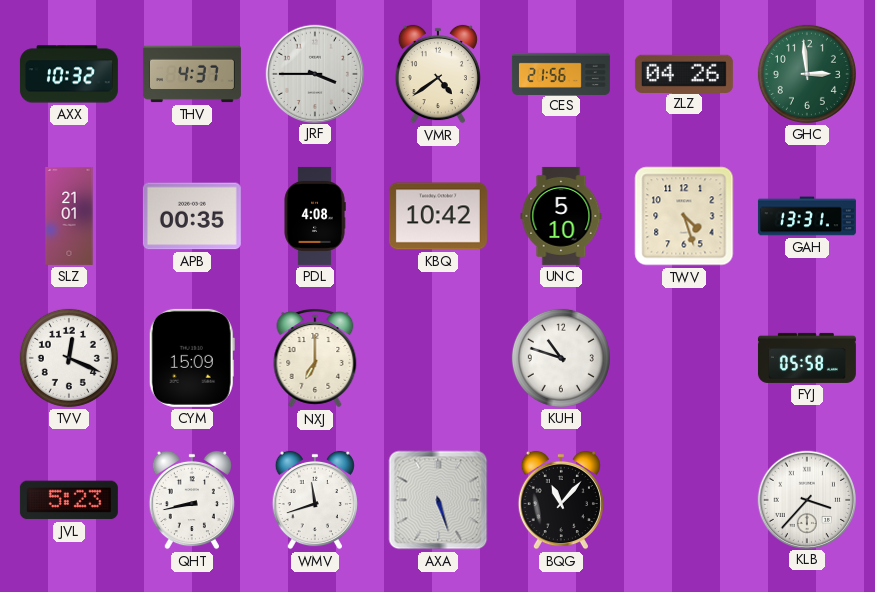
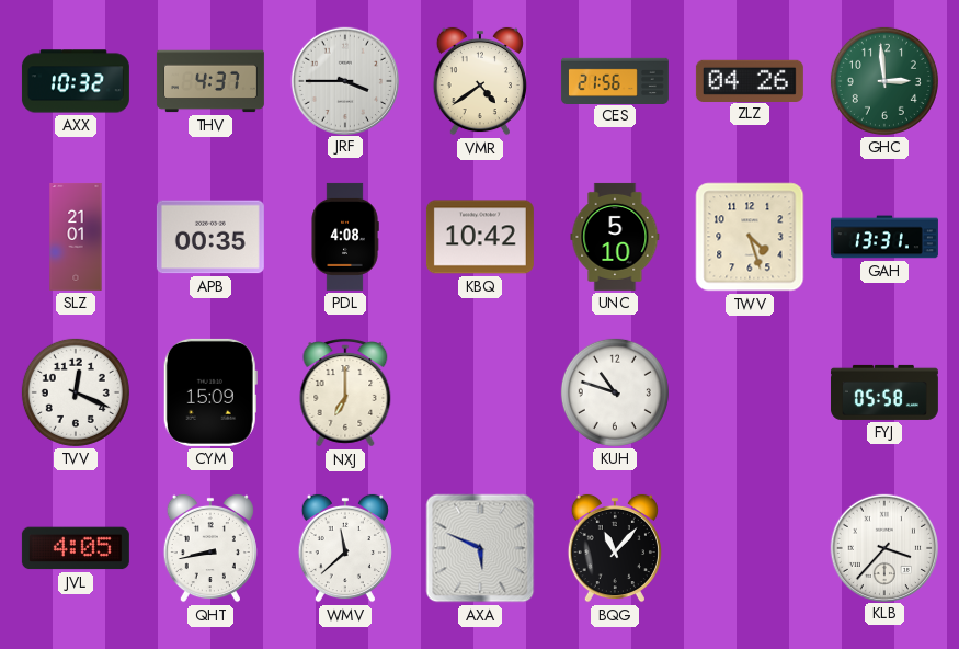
JVL: 5:23 -> 4:05
WMV: 11:42 -> 11:38
AXA: 5:27 -> 5:49
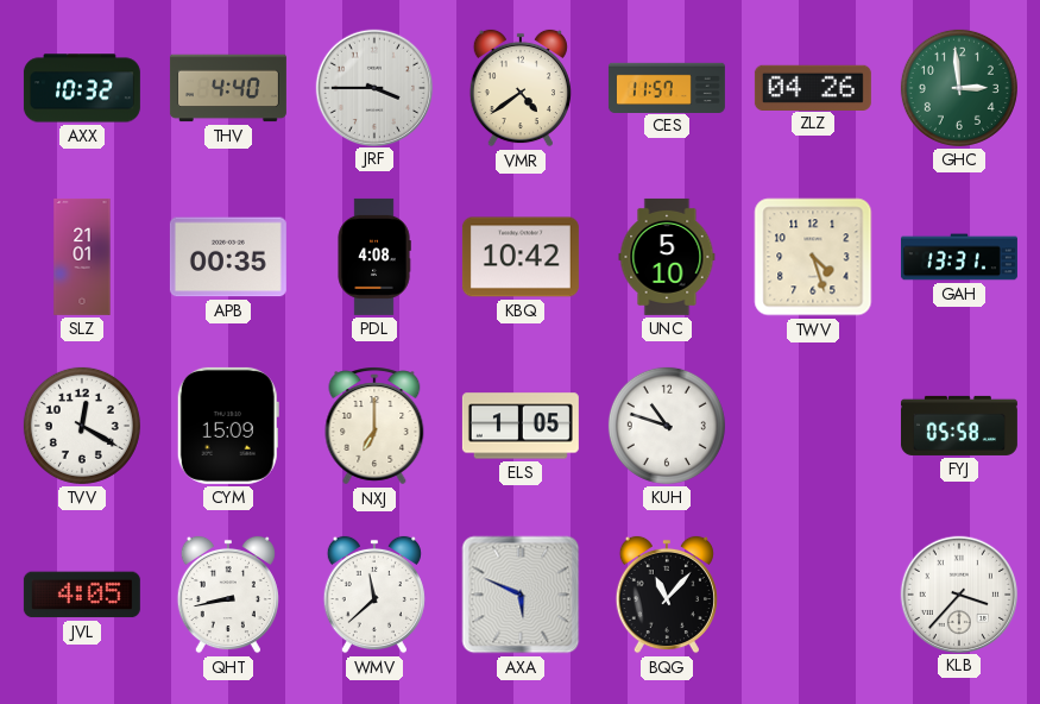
THV: 4:37 -> 4:40
CES: 21:56 -> 11:57
TVV: 12:19 -> 12:20
ELS: none -> 1:05
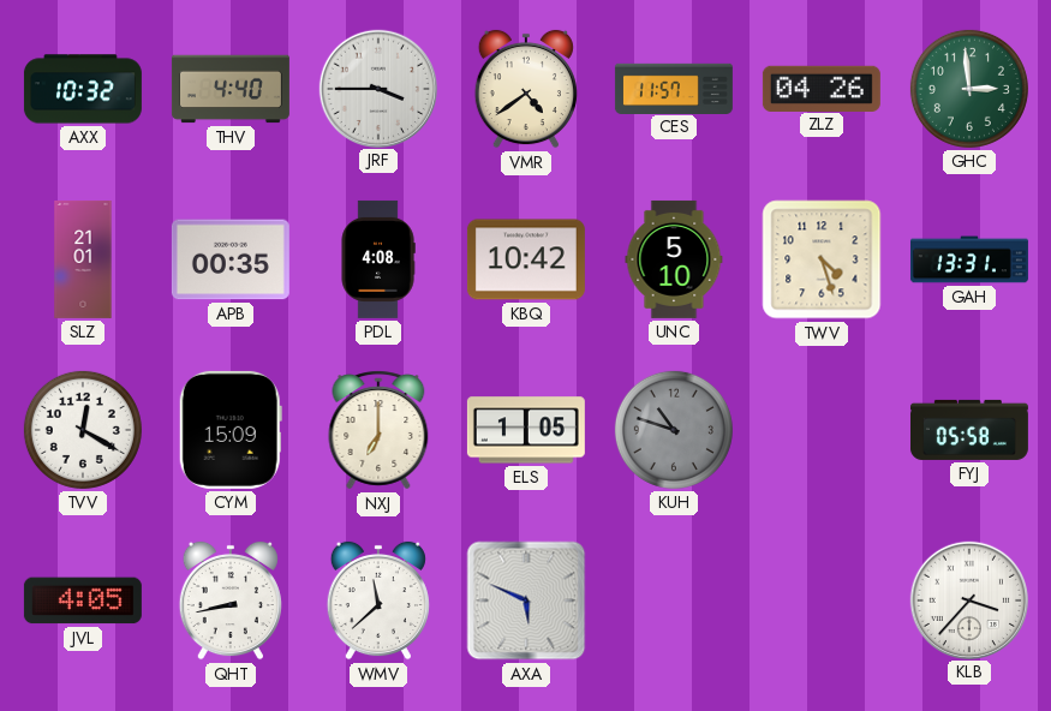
KUH dial: white -> grey
BQG: 11:07 -> none
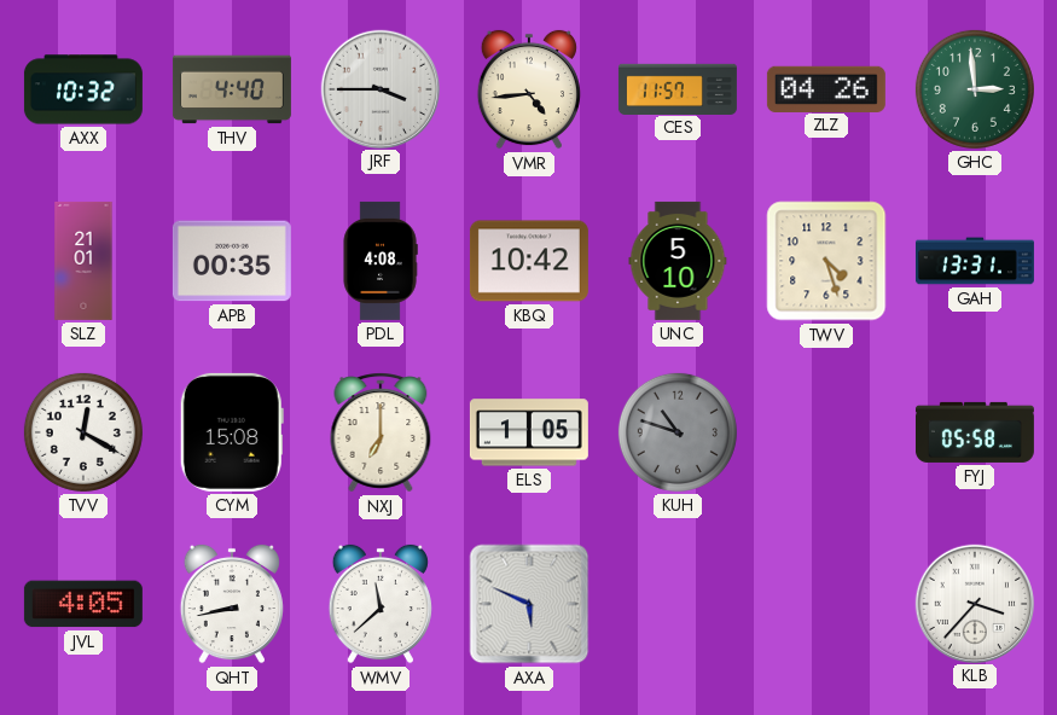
VMR: 4:39 -> 4:44
CYM: 15:09 -> 15:08
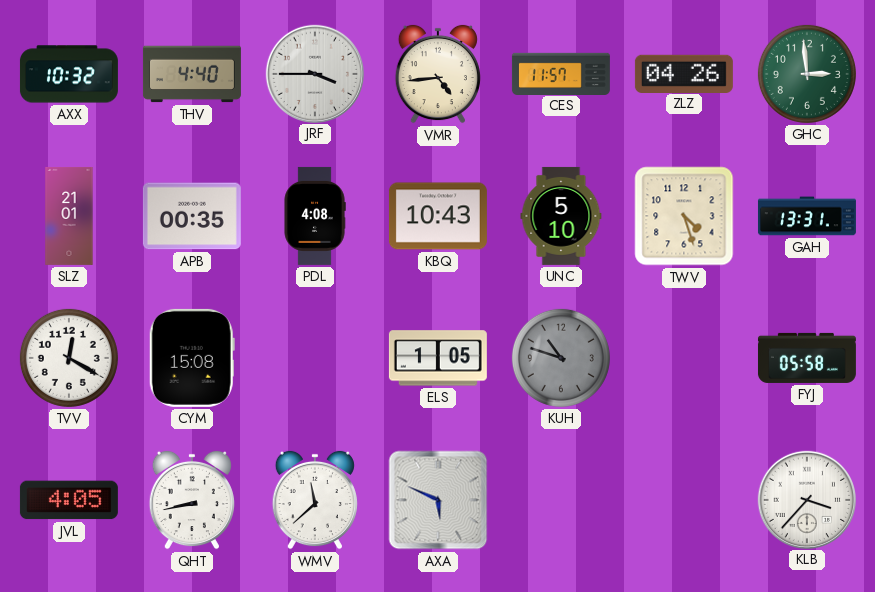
KBQ: 10:42 -> 10:43
NXJ: 7:00 -> none
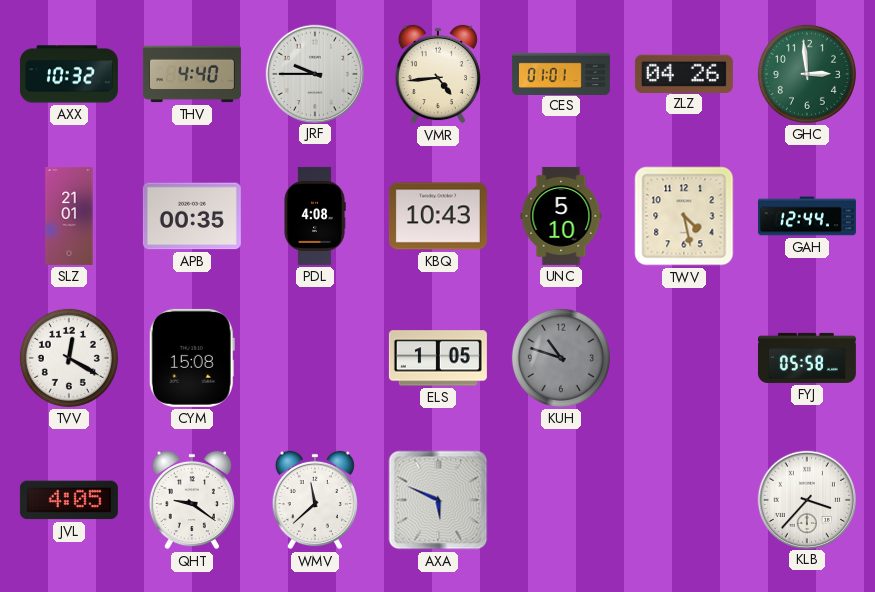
JRF: 3:45 -> 9:45
CES: 11:57 -> 01:01
TWV: 4:27 -> 4:28
GAH: 13:31 -> 12:44
QHT: 8:43 -> 9:21
